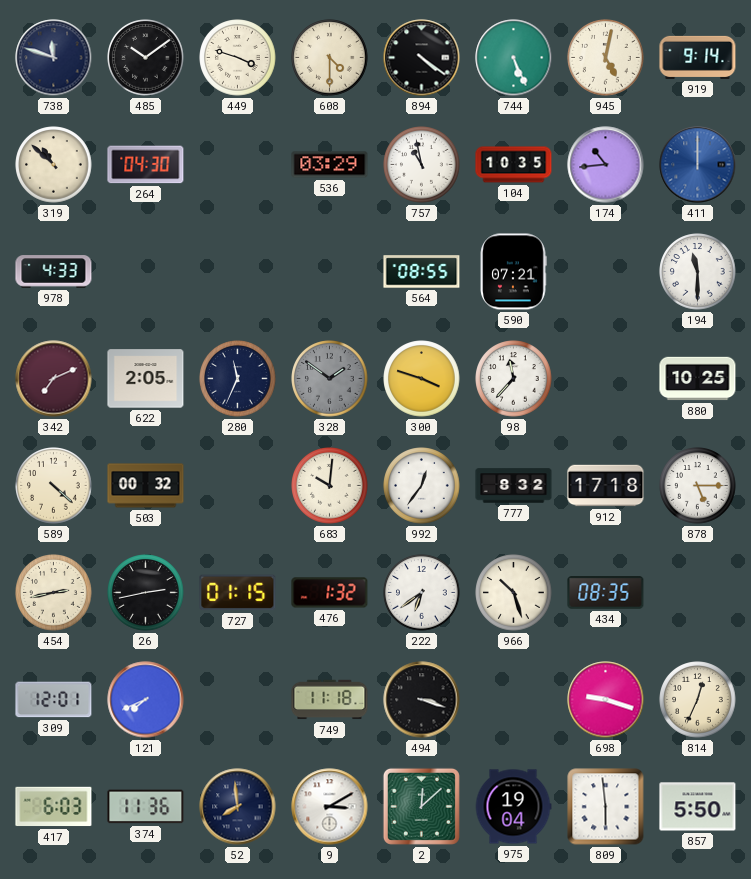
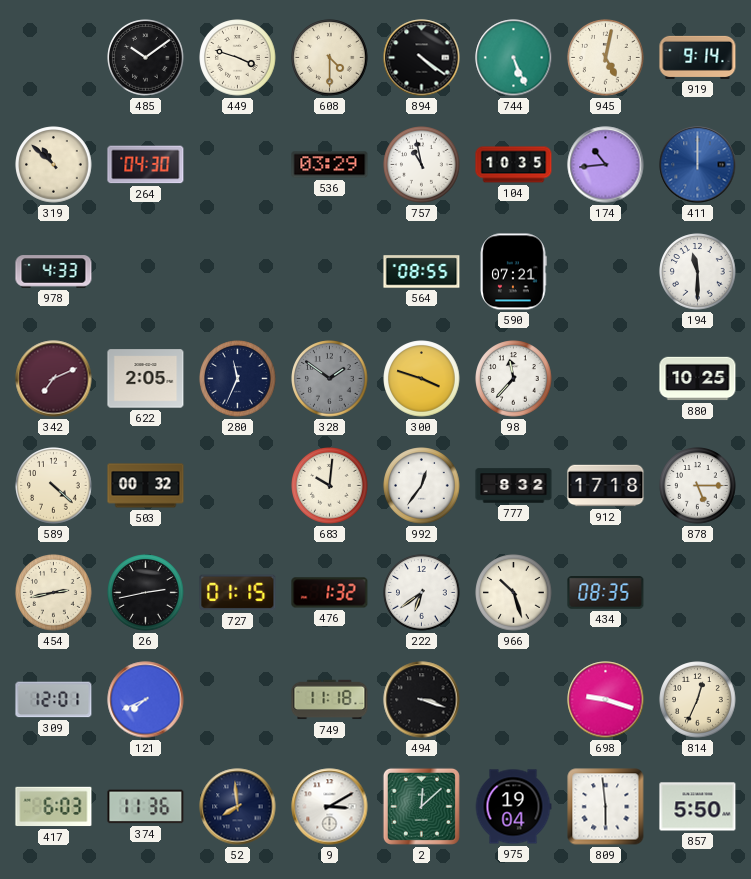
738: 11:48 -> none
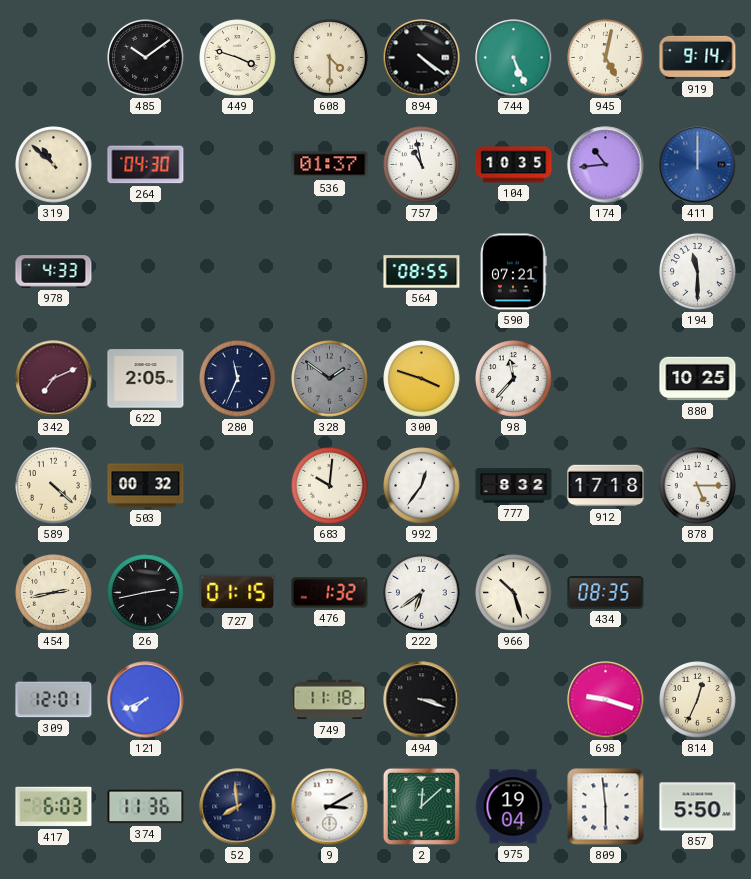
536: 03:29 -> 01:37
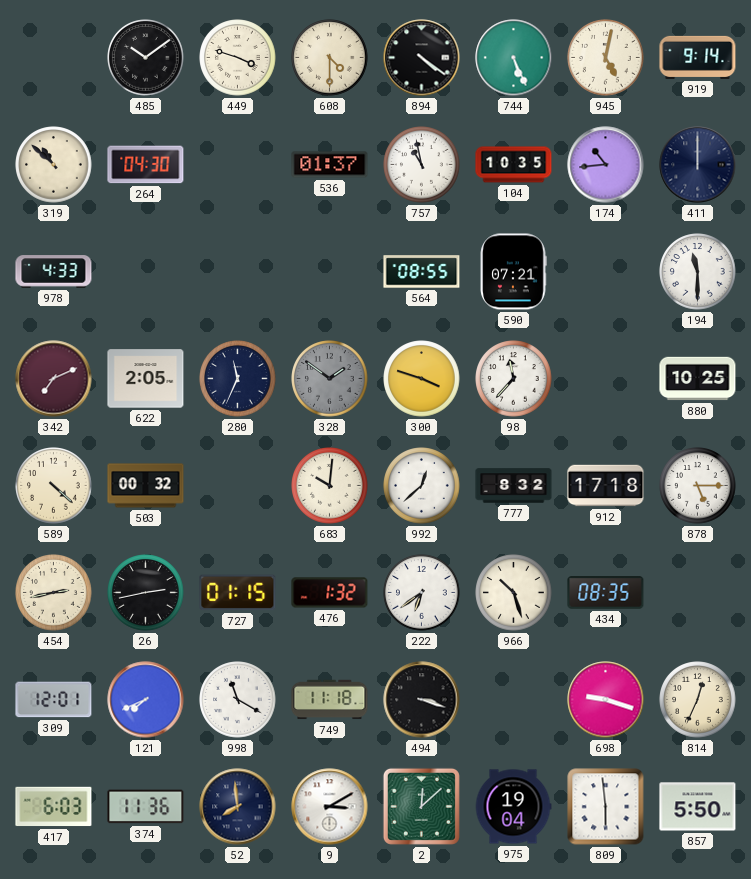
411 dial: blue -> navy
992: 12:36 -> 12:38
998: none -> 11:20
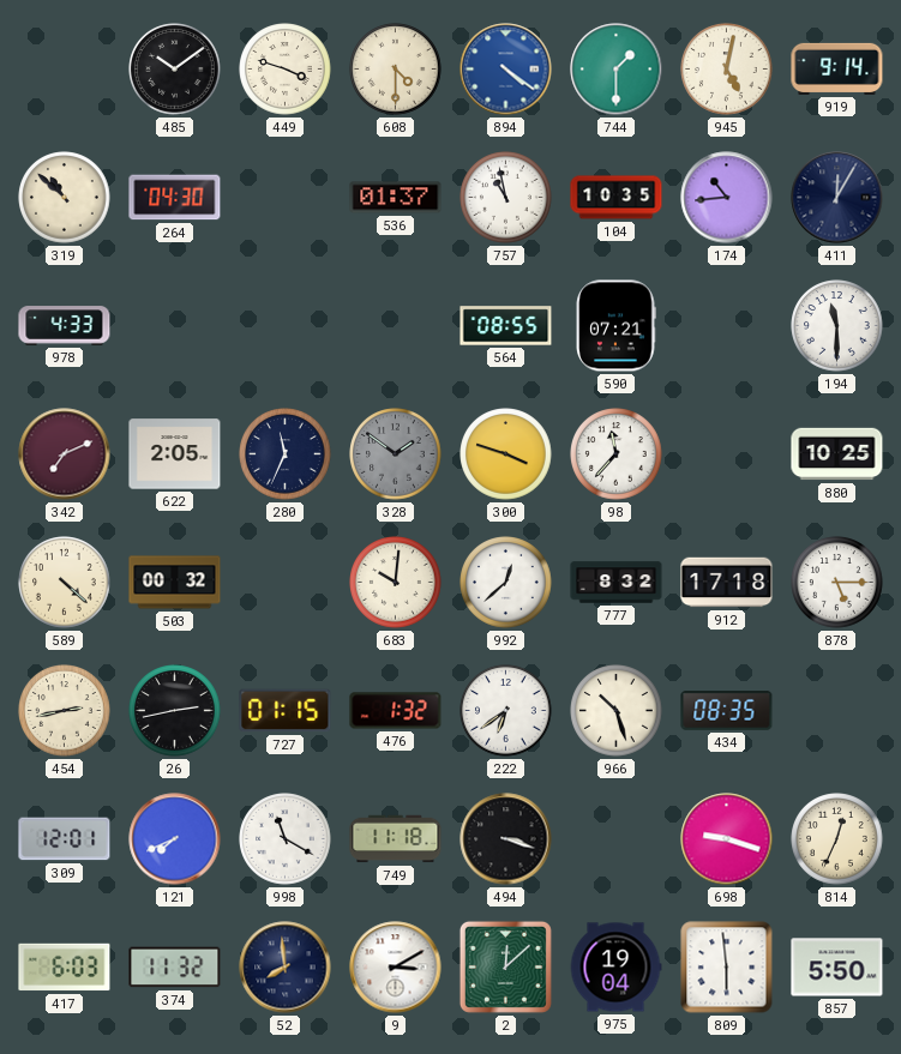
894 dial: black -> blue
744: 5:26 -> 1:30
411: 12:00 -> 12:05
374: 11:36 -> 11:32
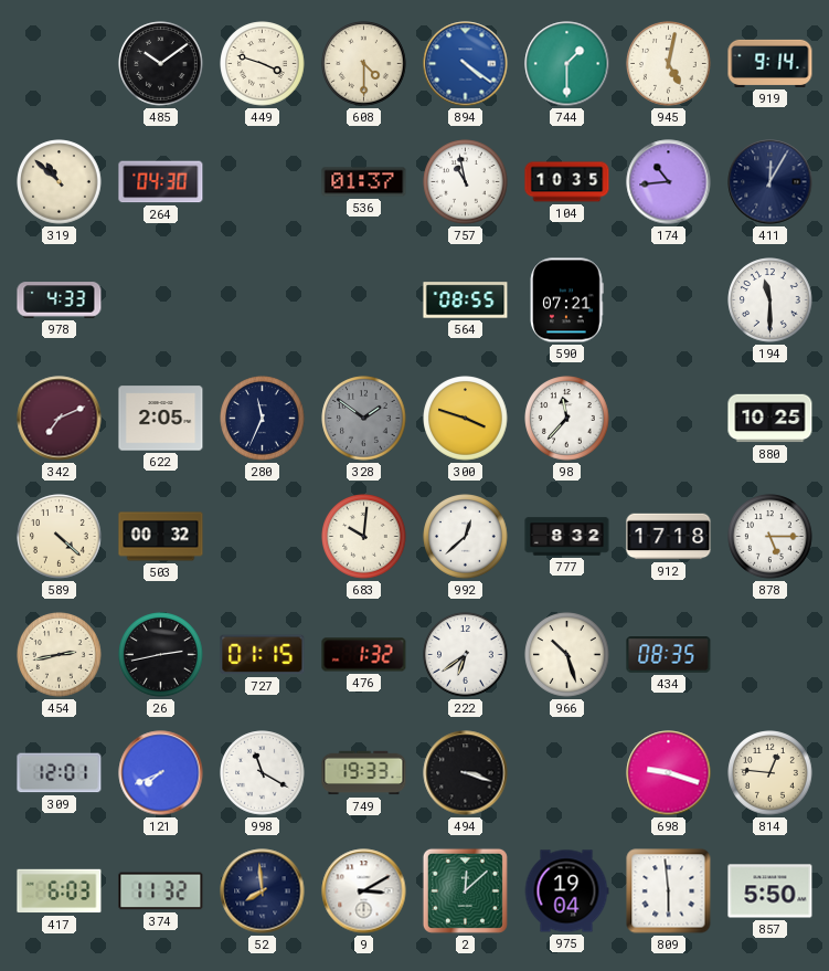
749: 11:18 -> 19:33
814: 12:34 -> 12:46
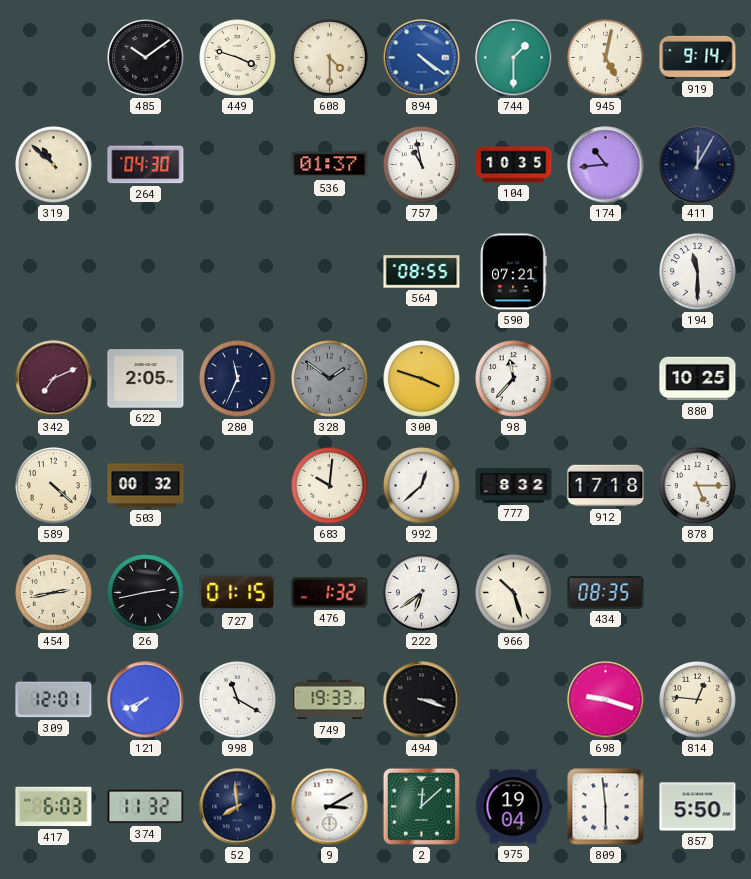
978: 4:33 -> none
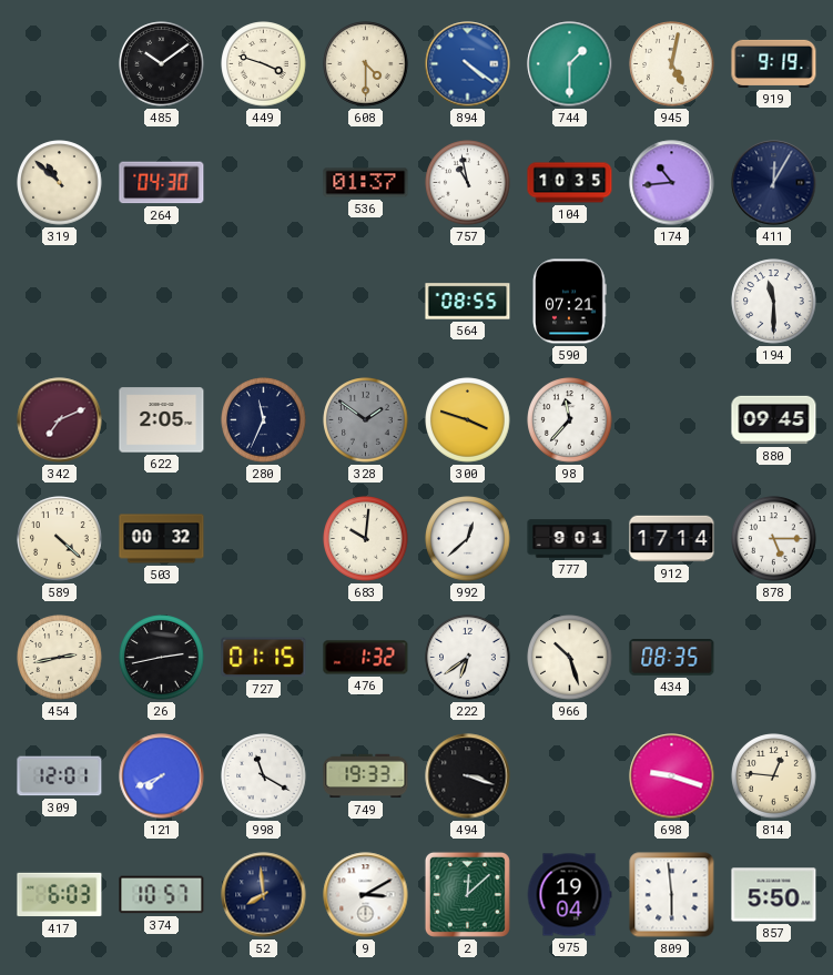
919: 9:14 -> 9:19
880: 10:25 -> 09:45
777: 8:32 -> 9:01
912: 17:18 -> 17:14
374: 11:32 -> 10:57
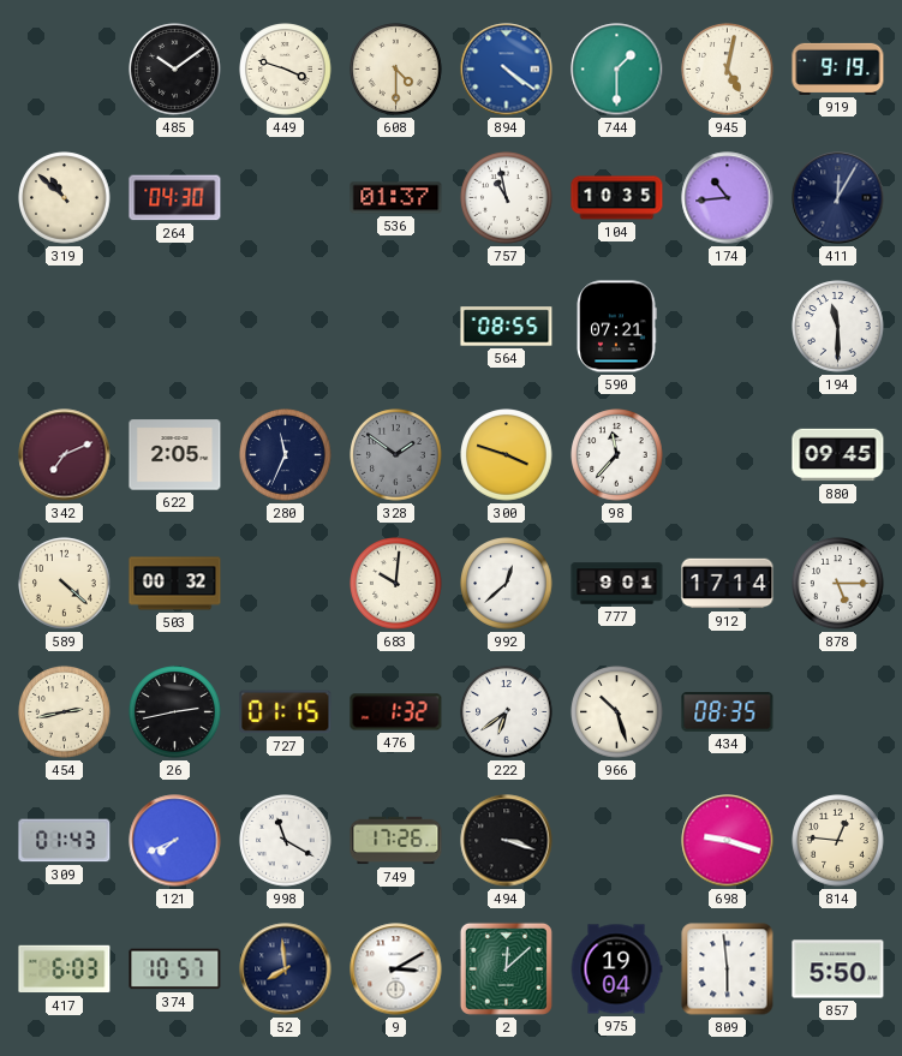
309: 12:01 -> 01:43
749: 19:33 -> 17:26
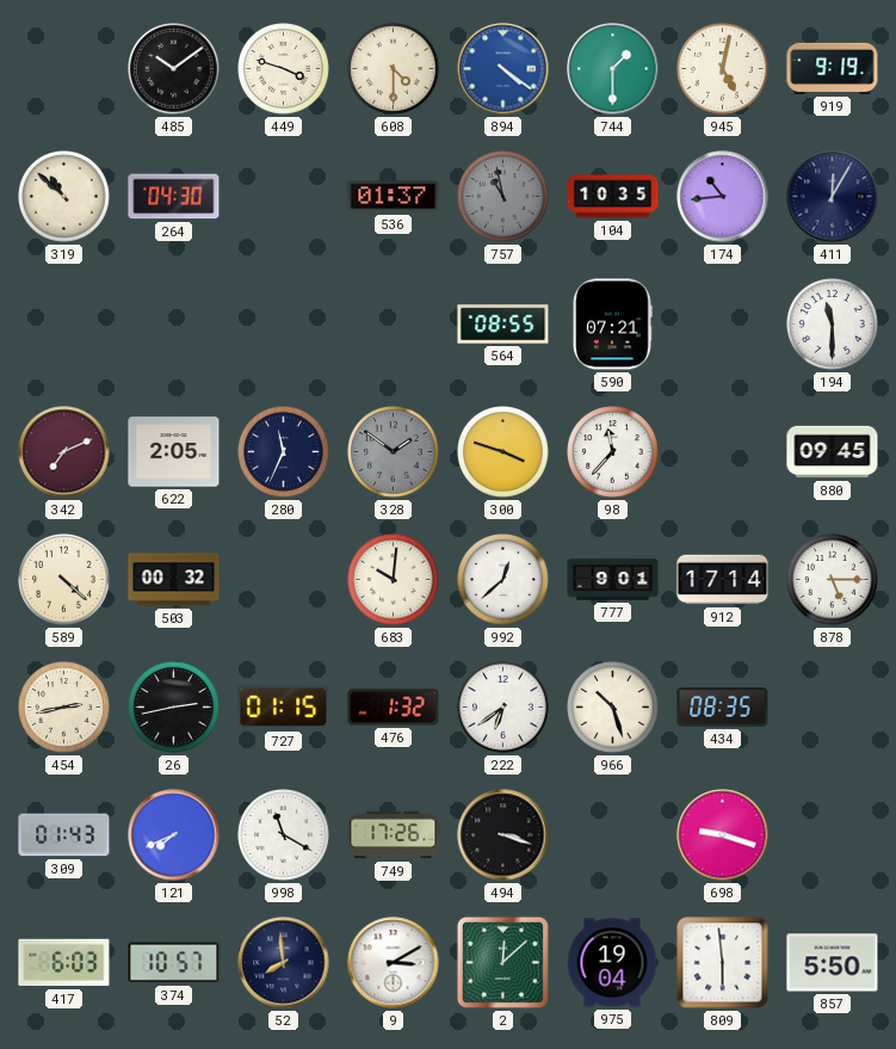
757 dial: white -> grey
814: 12:46 -> none
